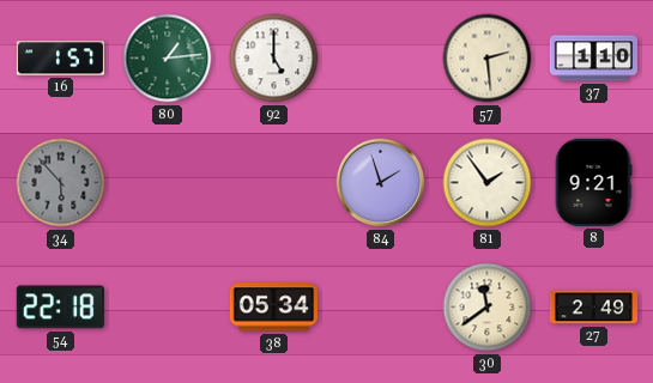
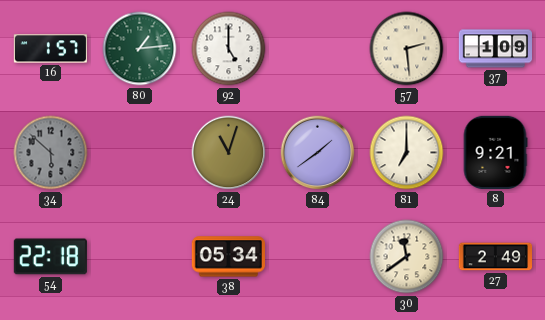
37: 1:10 -> 1:09
34: 5:53 -> 5:52
24: none -> 11:03
84: 1:57 -> 1:39
81: 1:54 -> 7:00
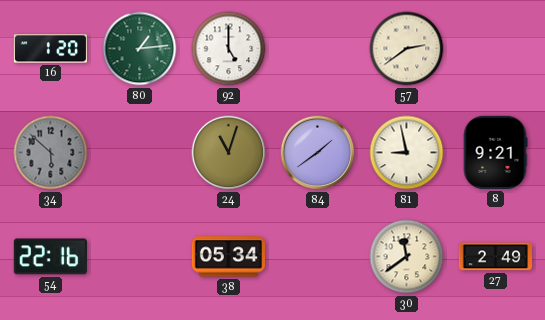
16: 1:57 -> 1:20
57: 2:29 -> 2:39
37: 1:09 -> none
81: 7:00 -> 8:58
54: 22:18 -> 22:16
